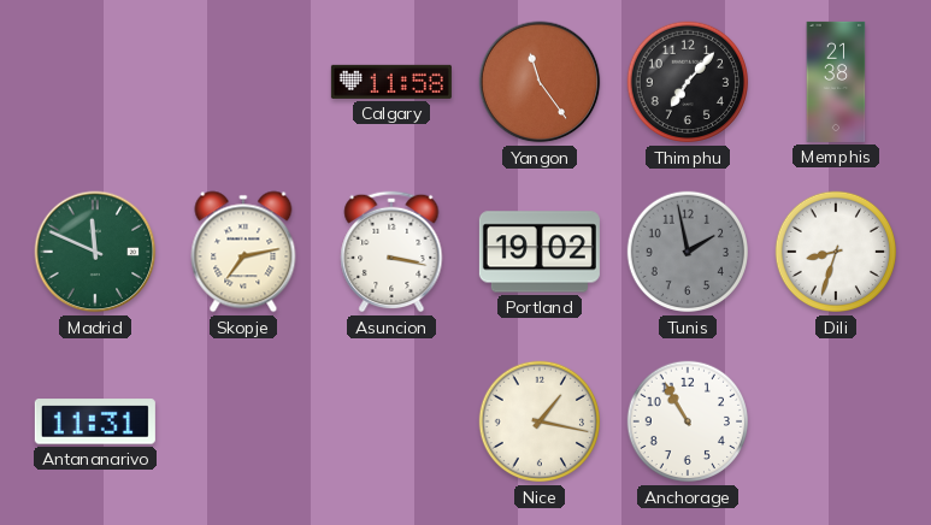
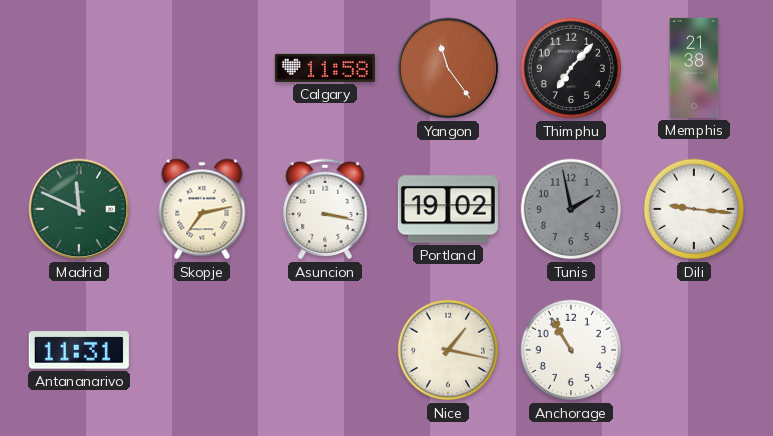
Dili: 8:33 -> 9:16
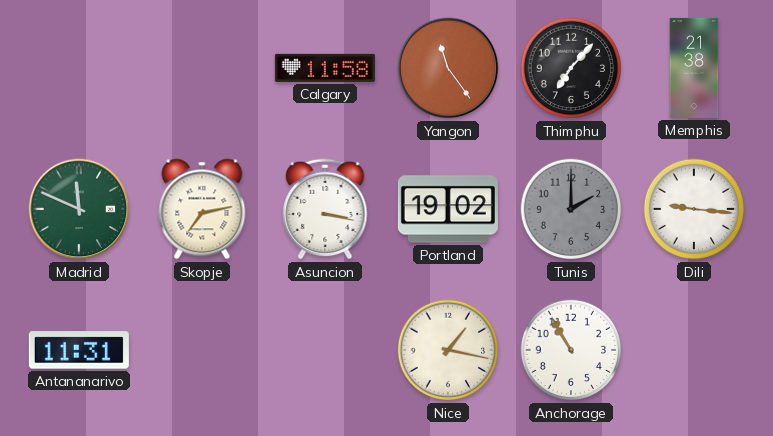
Tunis: 1:58 -> 2:00
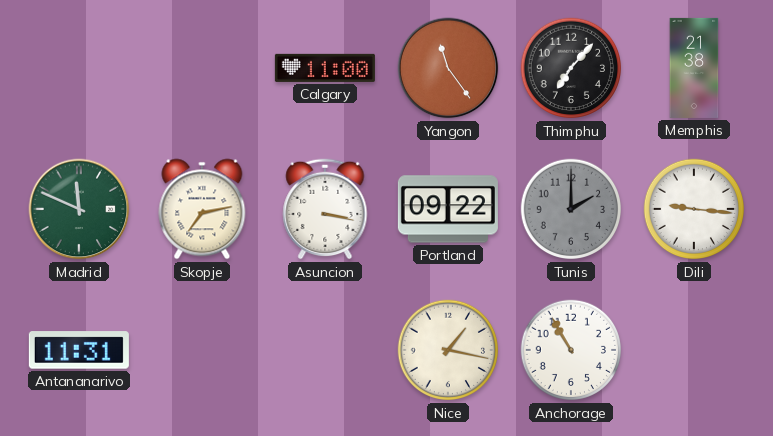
Calgary: 11:58 -> 11:00
Portland: 19:02 -> 09:22
